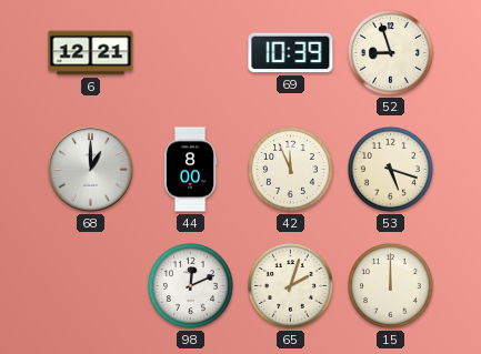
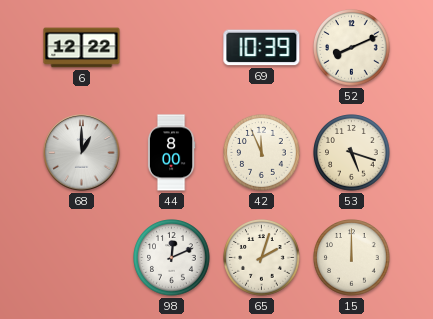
6: 12:21 -> 12:22
52: 8:57 -> 8:11
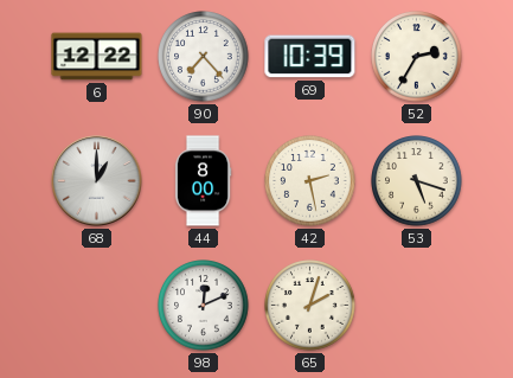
90: none -> 7:23
52: 8:11 -> 2:35
42: 11:56 -> 2:28
15: 12:00 -> none
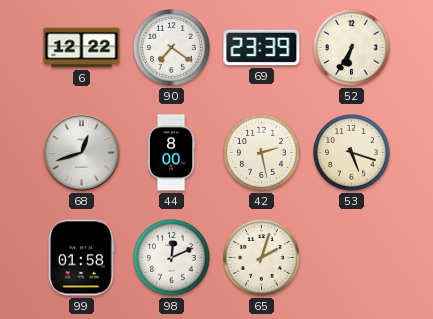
90: 7:23 -> 7:21
69: 10:39 -> 23:39
52: 2:35 -> 6:35
68: 1:00 -> 12:42
99: none -> 01:58
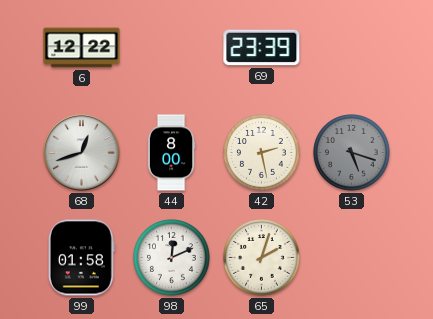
90: 7:21 -> none
52: 6:35 -> none
53 dial: cream -> grey
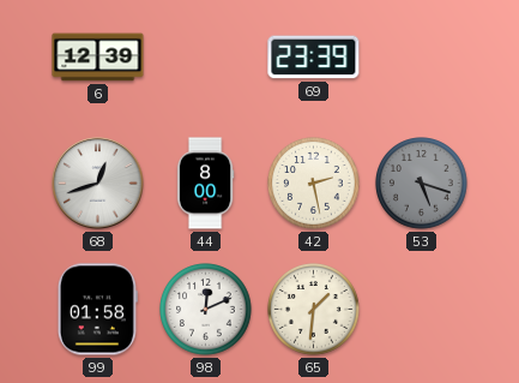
6: 12:22 -> 12:39
65: 2:03 -> 1:31
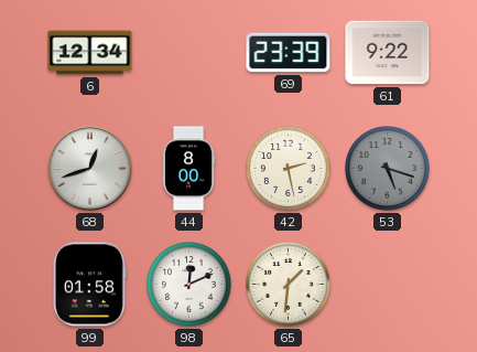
6: 12:39 -> 12:34
61: none -> 9:22
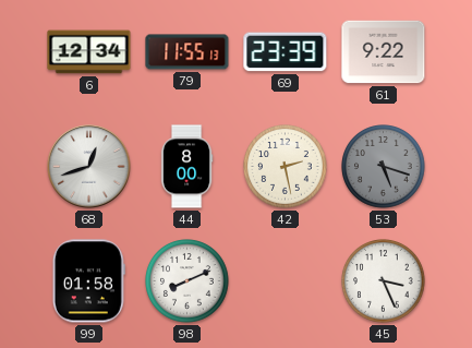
79: none -> 11:55
98: 12:11 -> 8:11
65: 1:31 -> none
45: none -> 3:26
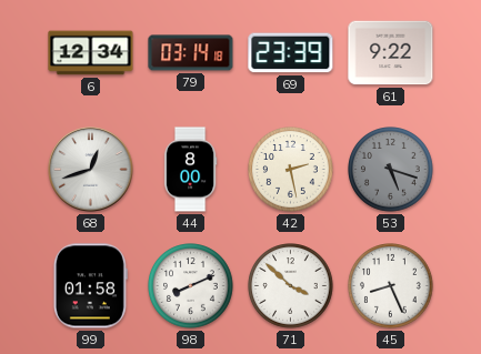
79: 11:55 -> 03:14
71: none -> 3:52
45: 3:26 -> 8:26
